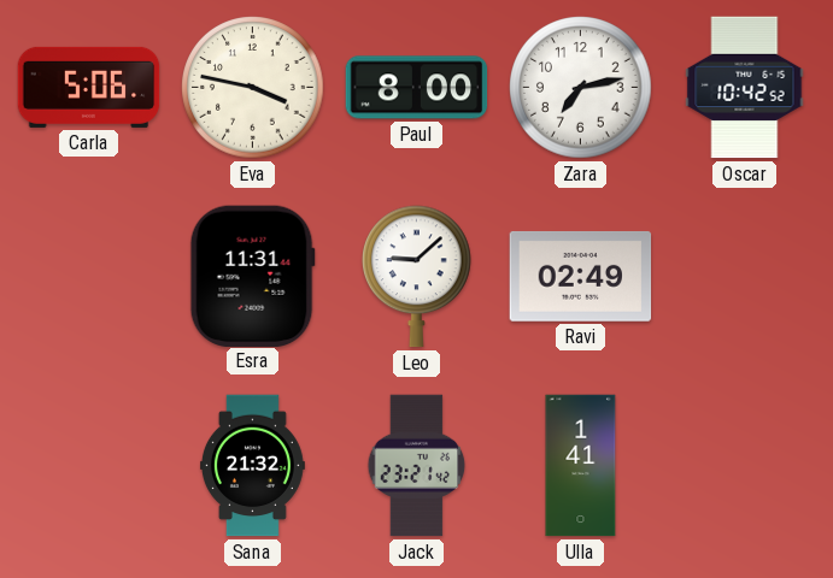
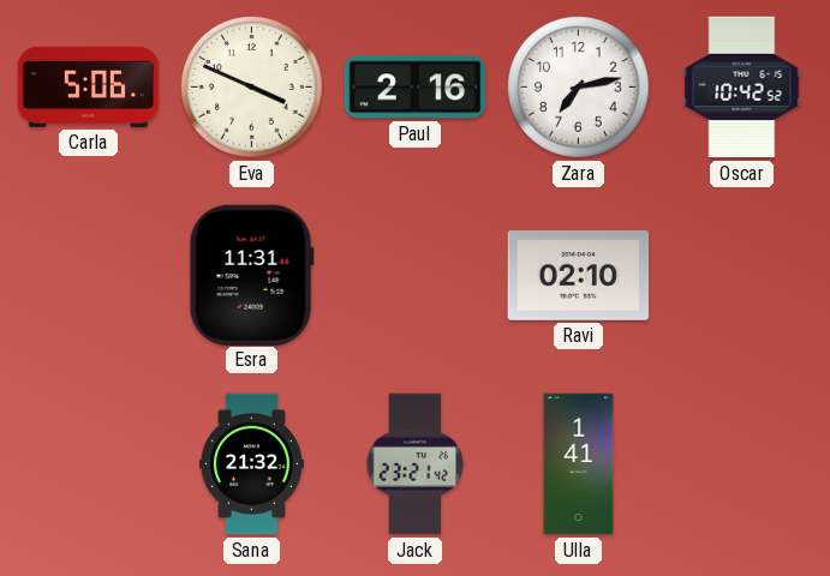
Eva: 3:47 -> 3:49
Paul: 8:00 -> 2:16
Leo: 9:08 -> none
Ravi: 02:49 -> 02:10
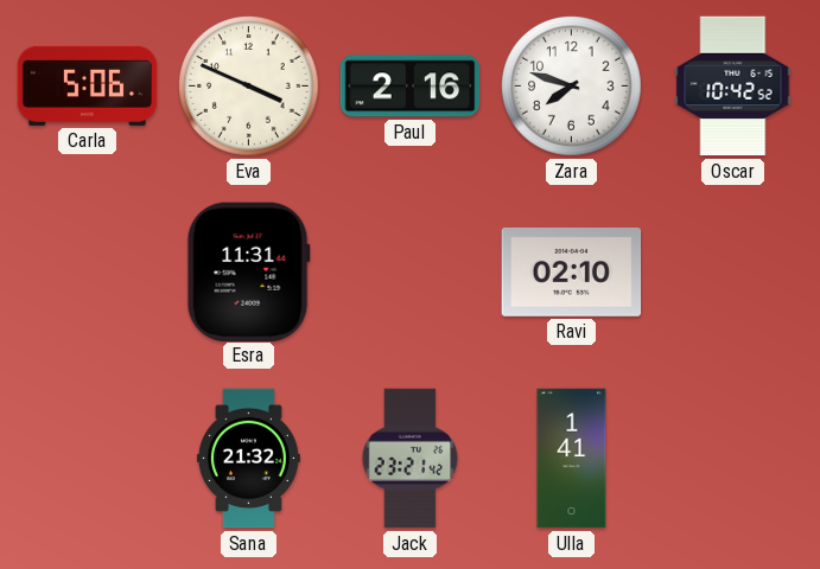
Zara: 7:13 -> 7:48
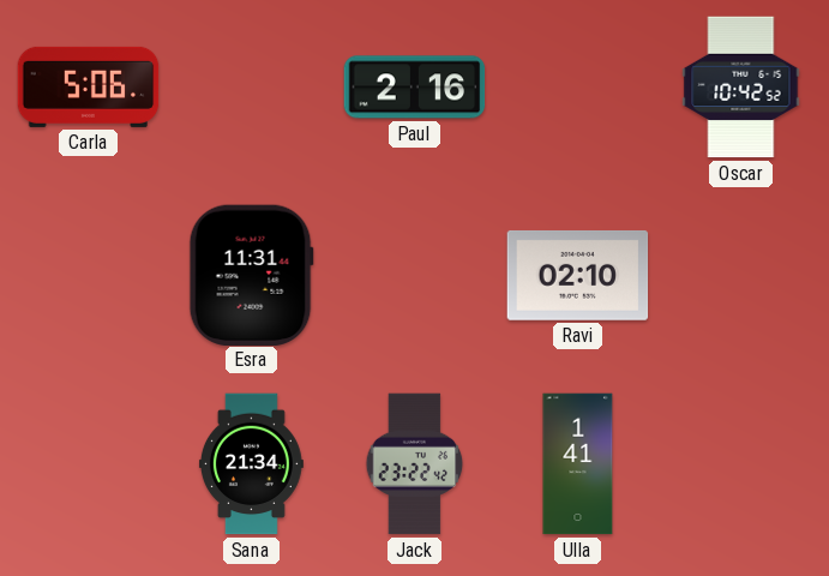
Eva: 3:49 -> none
Zara: 7:48 -> none
Sana: 21:32 -> 21:34
Jack: 23:21 -> 23:22
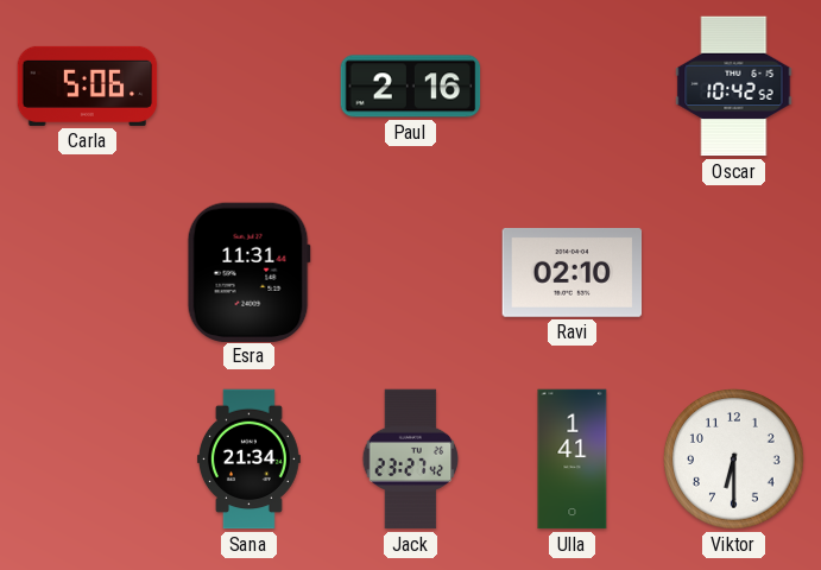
Jack: 23:22 -> 23:27
Viktor: none -> 6:30
